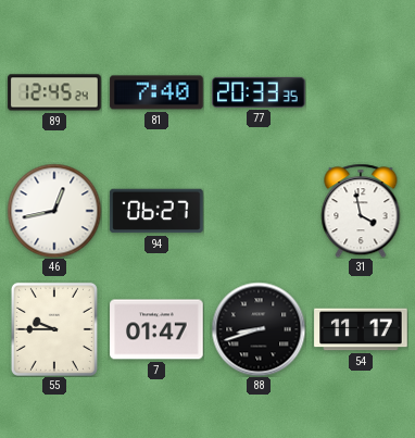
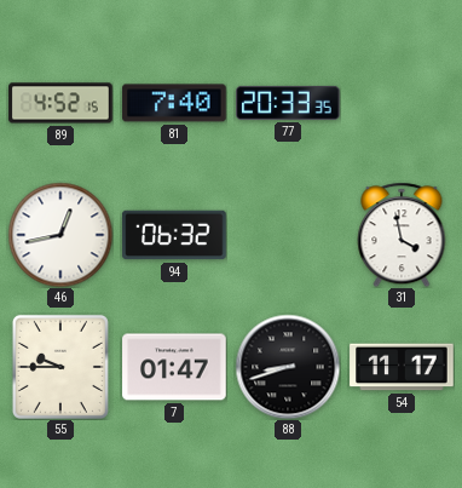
89: 12:45 -> 4:52
94: 06:27 -> 06:32
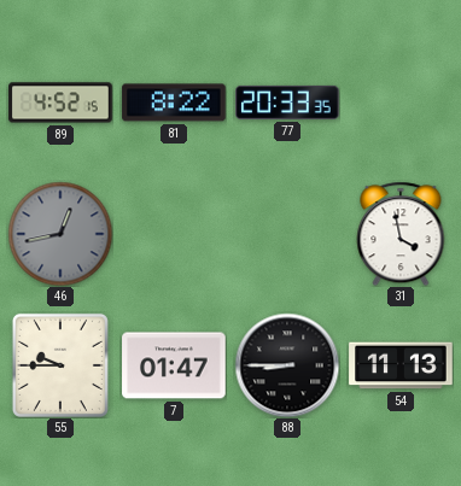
81: 7:40 -> 8:22
46 dial: white -> grey
94: 06:32 -> none
88: 8:42 -> 8:45
54: 11:17 -> 11:13
